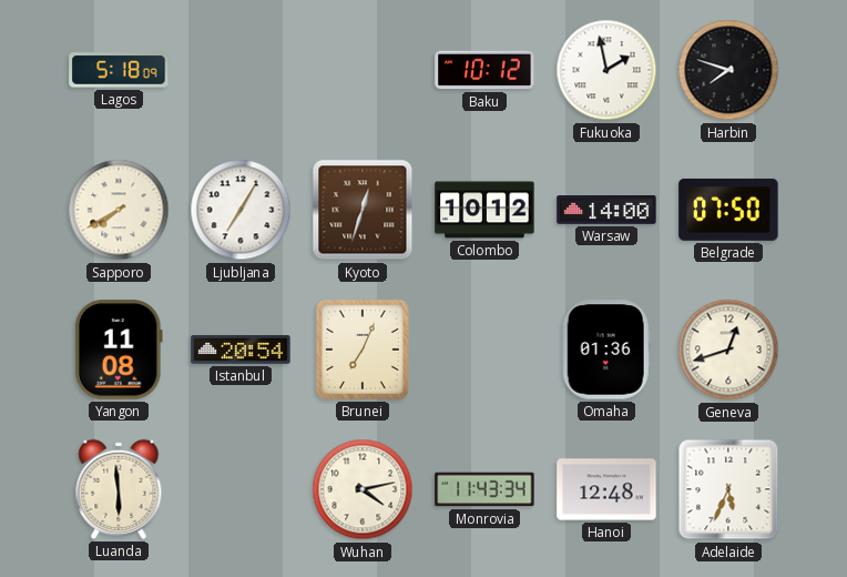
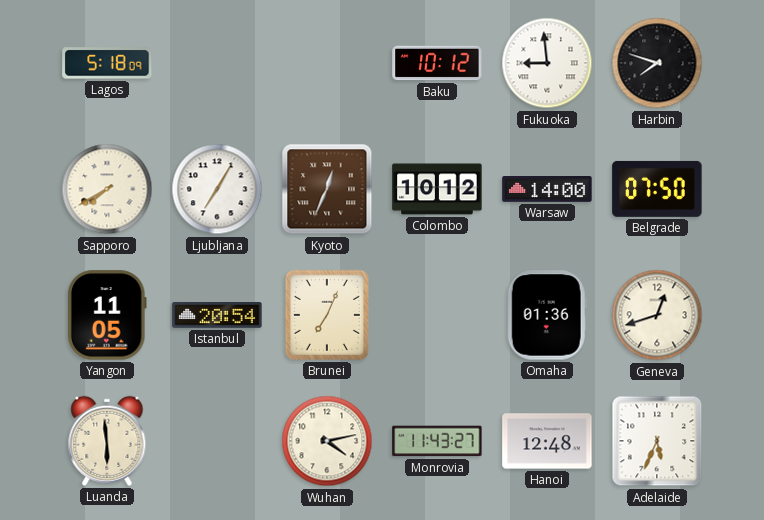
Fukuoka: 1:58 -> 8:59
Kyoto: 12:33 -> 12:34
Yangon: 11:08 -> 11:05
Monrovia: 11:43:34 -> 11:43:27
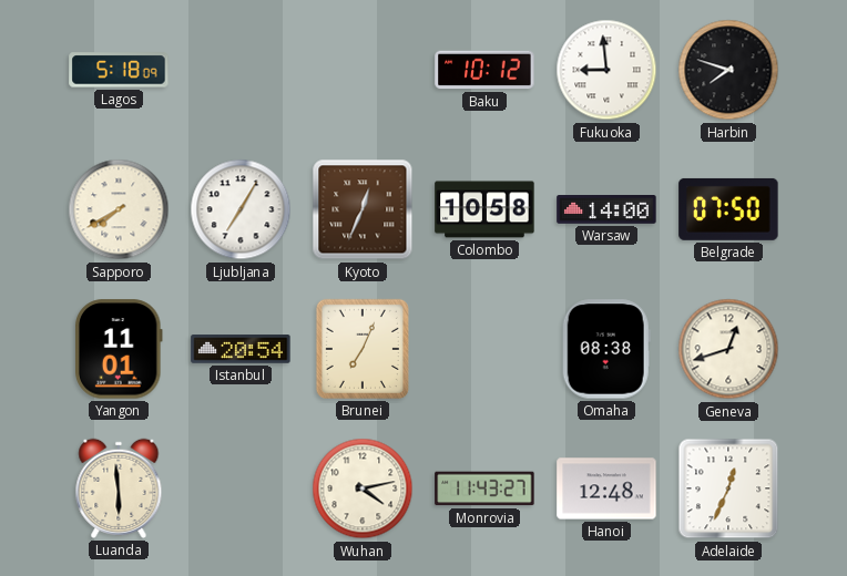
Colombo: 10:12 -> 10:58
Yangon: 11:05 -> 11:01
Omaha: 01:36 -> 08:38
Adelaide: 5:34 -> 12:34
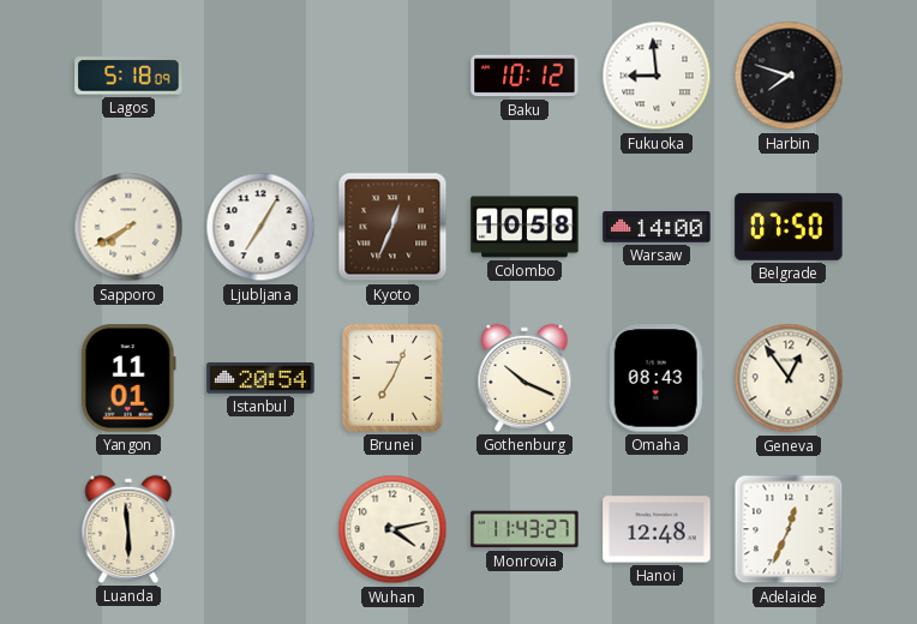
Gothenburg: none -> 10:19
Omaha: 08:38 -> 08:43
Geneva: 12:42 -> 12:54
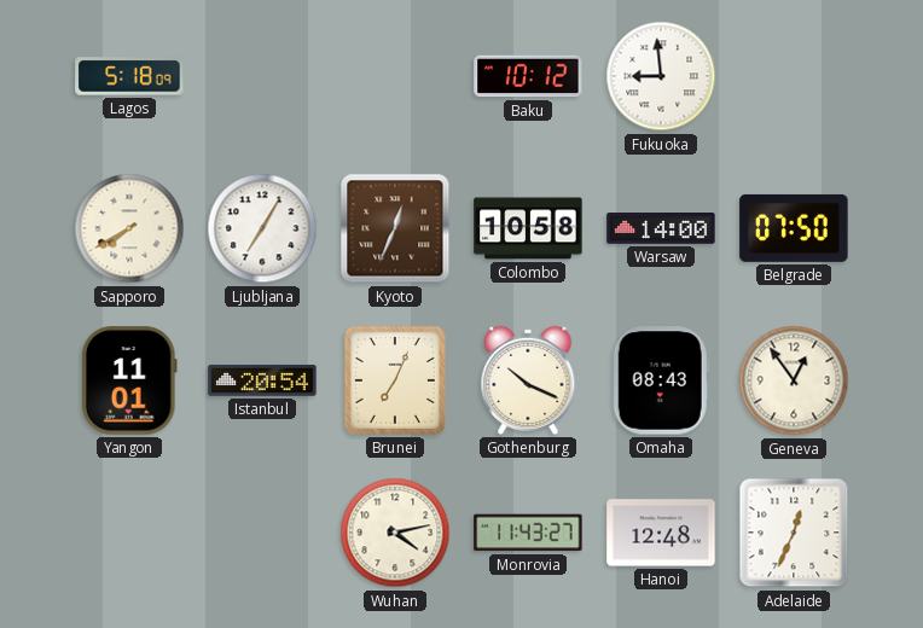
Harbin: 7:48 -> none
Luanda: 5:59 -> none
